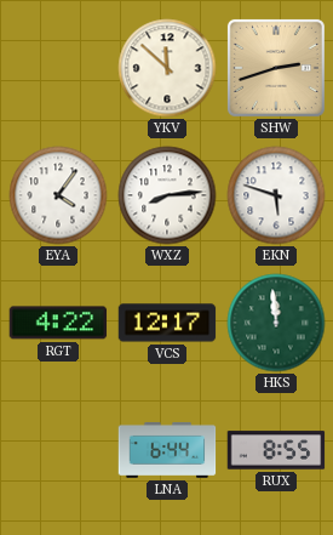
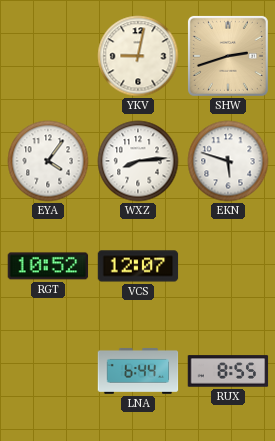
YKV: 11:52 -> 9:02
RGT: 4:22 -> 10:52
VCS: 12:17 -> 12:07
HKS: 11:59 -> none
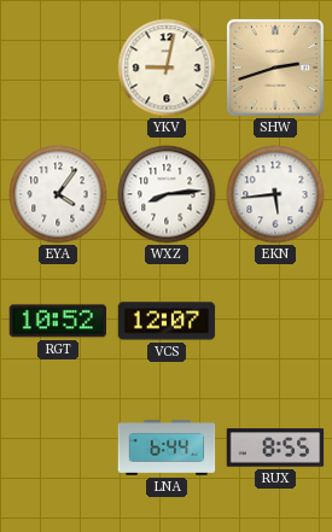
EKN: 5:48 -> 5:44
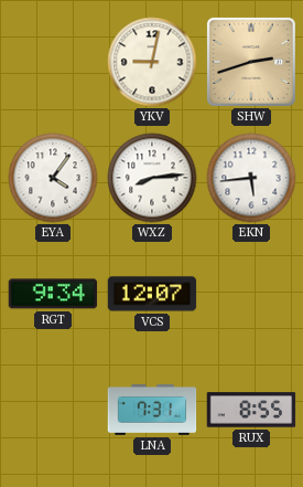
RGT: 10:52 -> 9:34
LNA: 6:44 -> 7:31
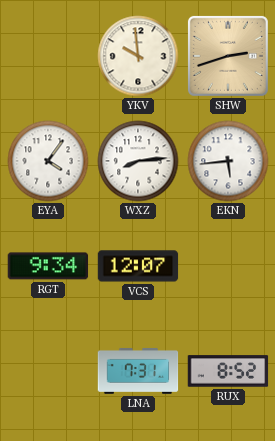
YKV: 9:02 -> 9:59
RUX: 8:55 -> 8:52
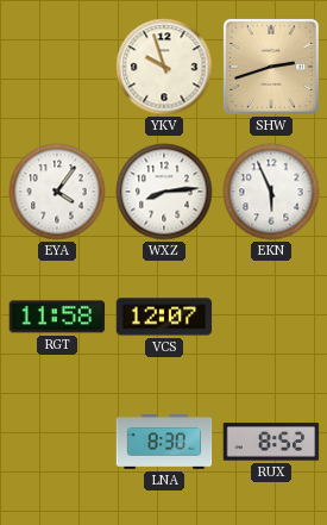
YKV: 9:59 -> 9:57
EKN: 5:44 -> 5:56
RGT: 9:34 -> 11:58
LNA: 7:31 -> 8:30
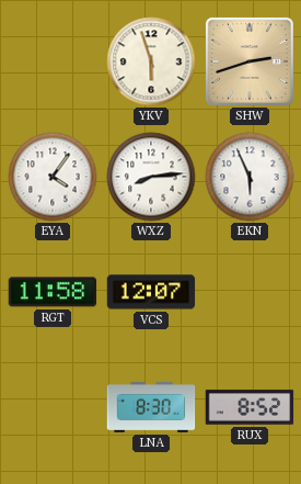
YKV: 9:57 -> 5:57
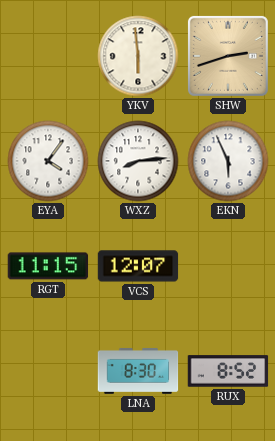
YKV: 5:57 -> 5:59
RGT: 11:58 -> 11:15
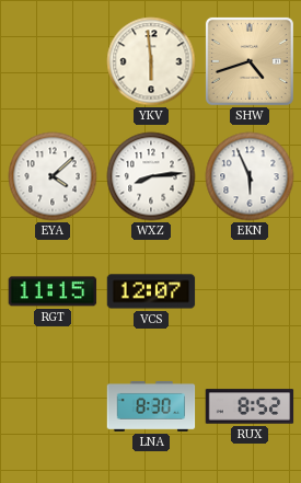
SHW: 2:42 -> 4:42
EYA: 4:06 -> 4:08
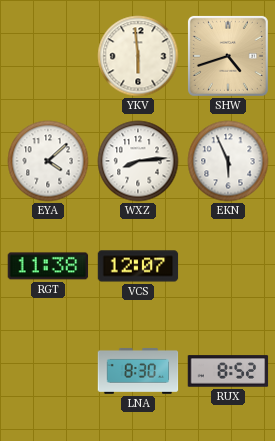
RGT: 11:15 -> 11:38
